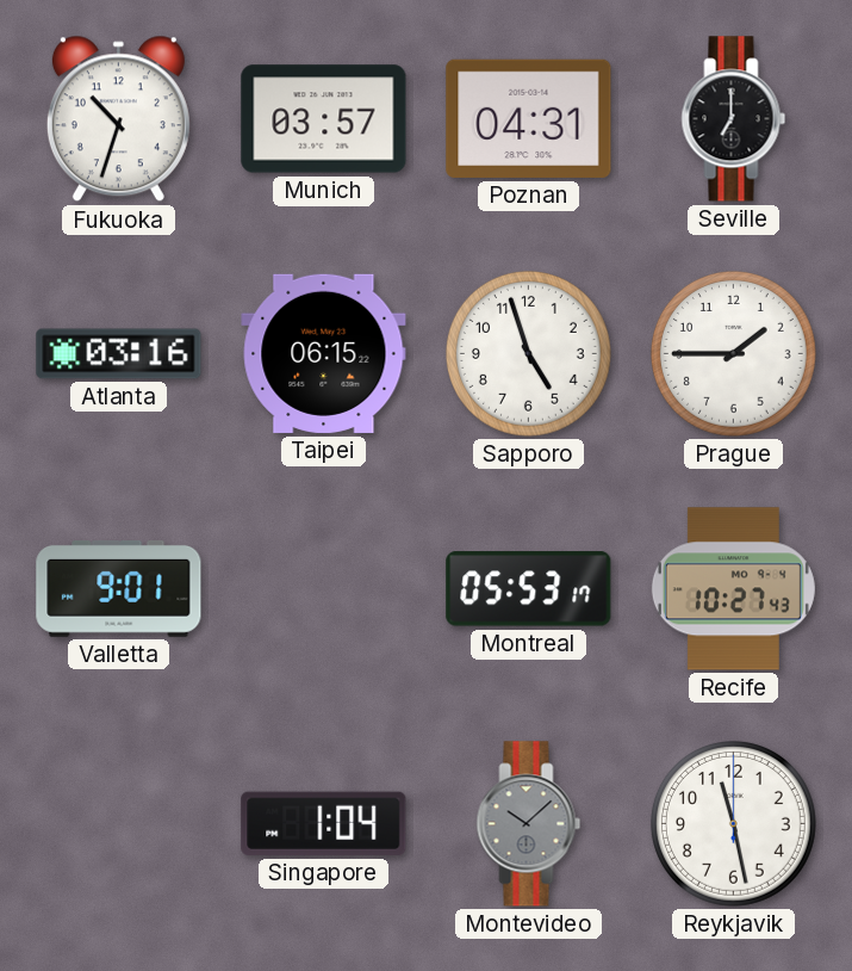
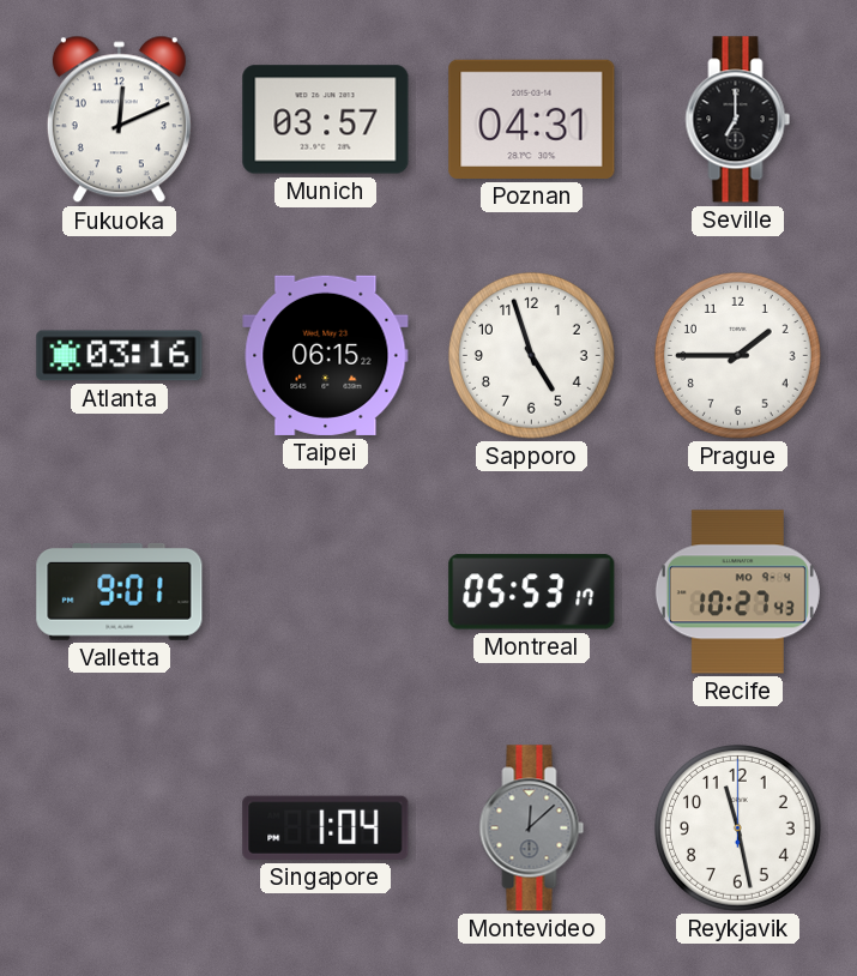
Fukuoka: 10:33 -> 12:11
Montevideo: 10:08 -> 12:08
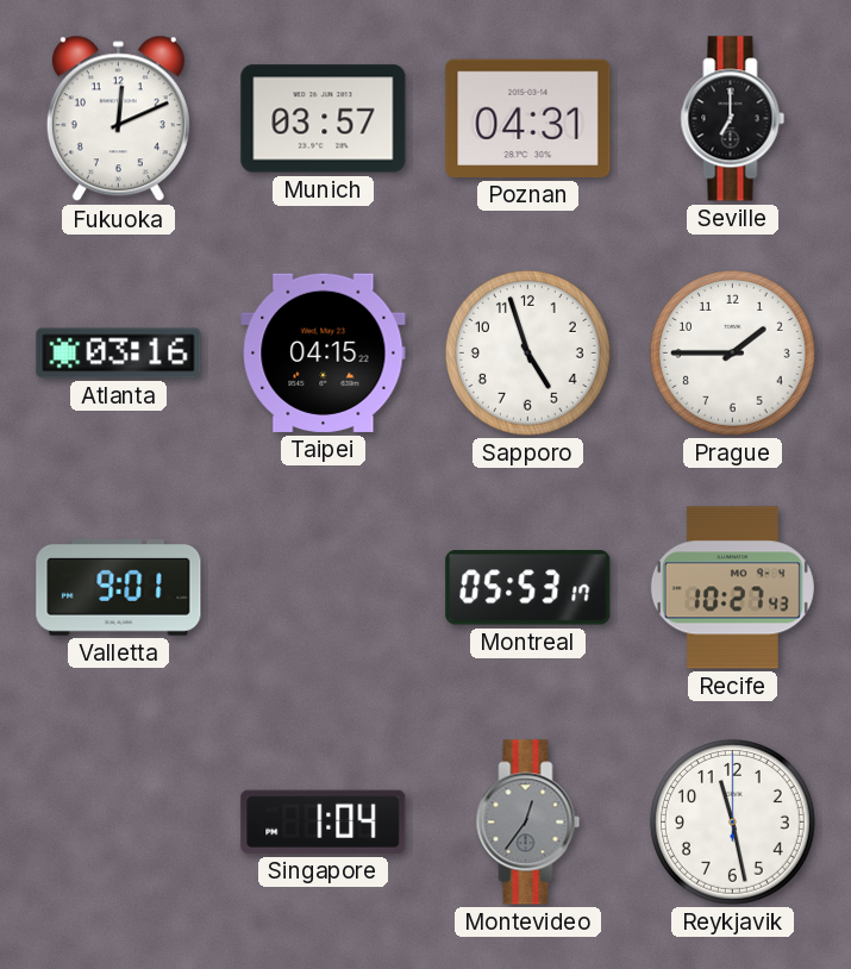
Taipei: 06:15 -> 04:15
Montevideo: 12:08 -> 12:36
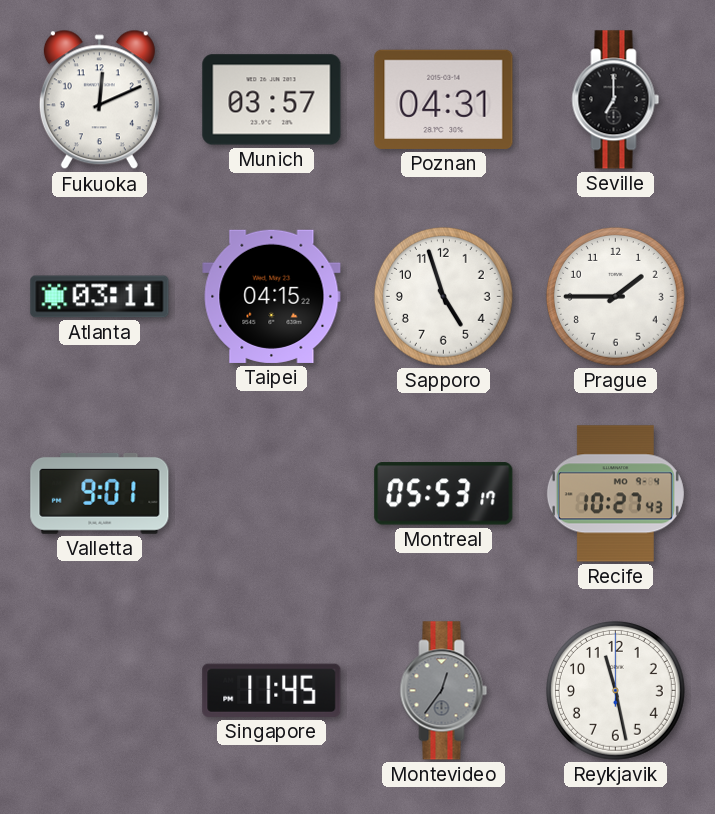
Atlanta: 03:16 -> 03:11
Singapore: 1:04 -> 11:45
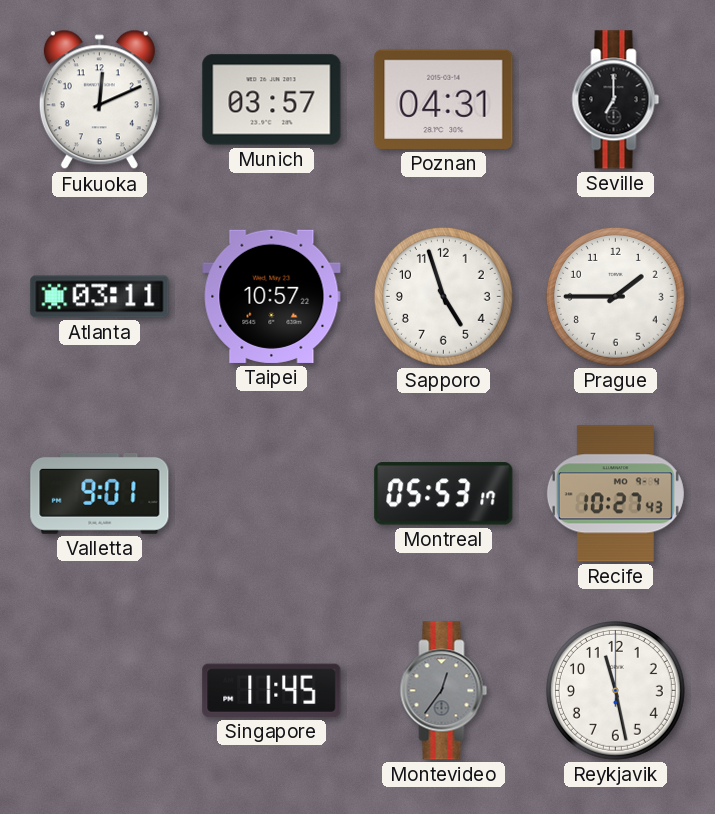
Taipei: 04:15 -> 10:57
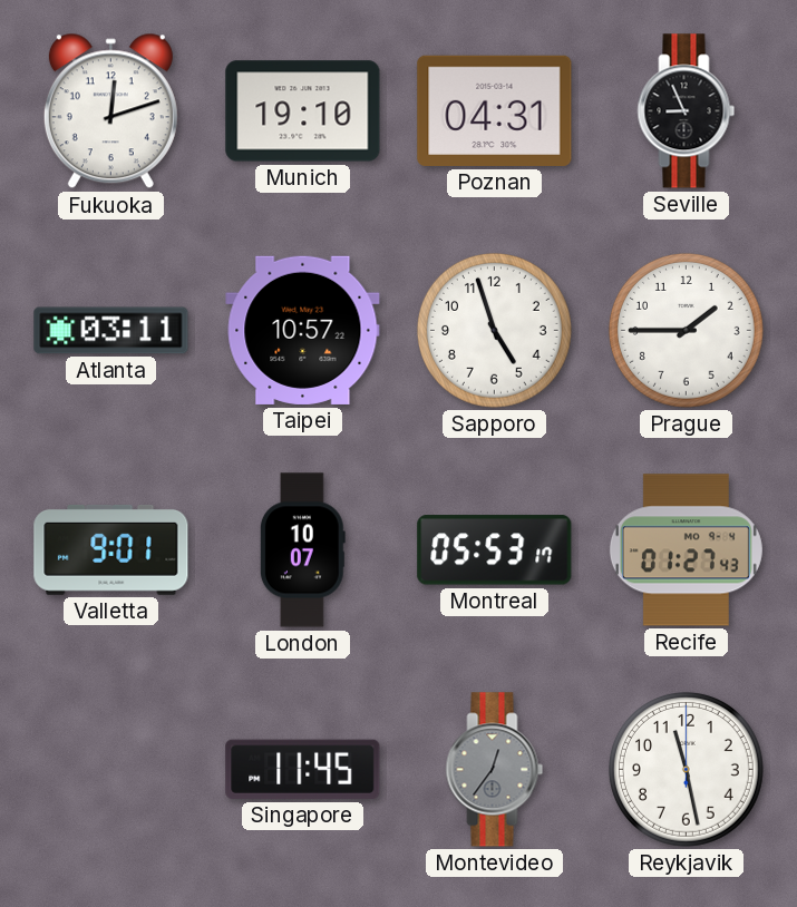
Fukuoka: 12:11 -> 12:12
Munich: 03:57 -> 19:10
Seville: 7:00 -> 8:56
London: none -> 10:07
Recife: 10:27 -> 01:27
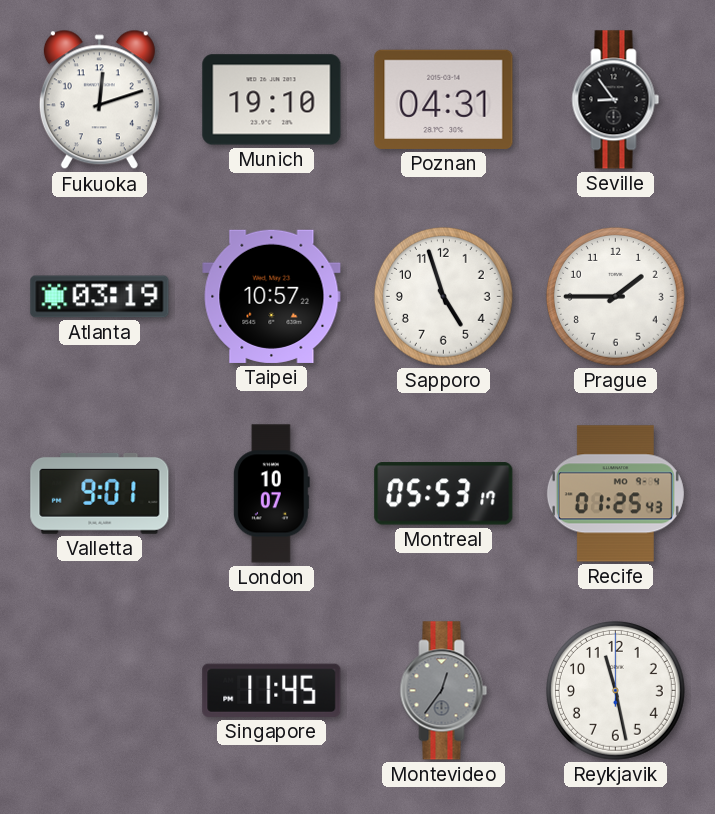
Seville: 8:56 -> 8:54
Atlanta: 03:11 -> 03:19
Recife: 01:27 -> 01:25
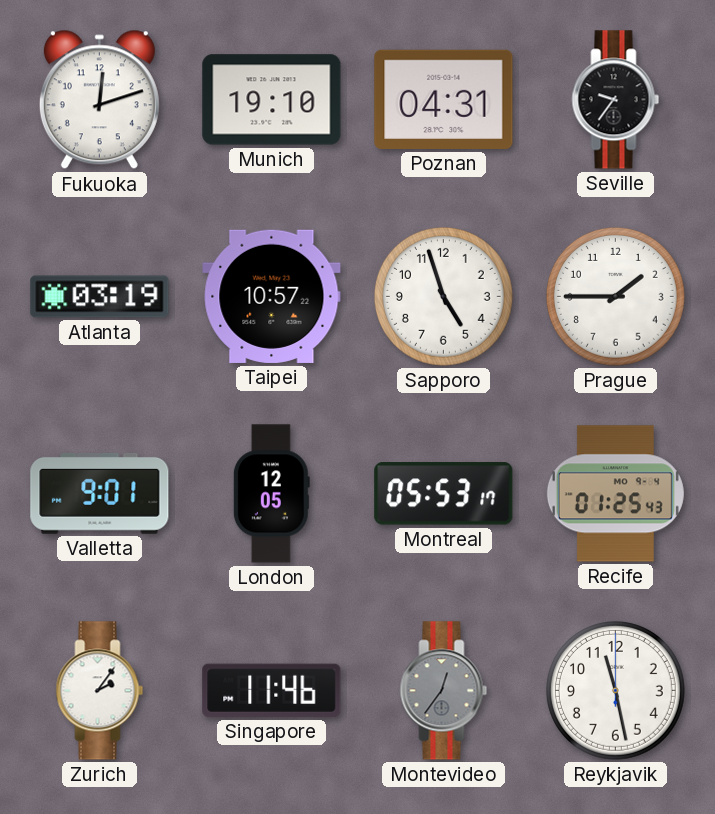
Seville: 8:54 -> 9:36
London: 10:07 -> 12:05
Zurich: none -> 2:06
Singapore: 11:45 -> 11:46
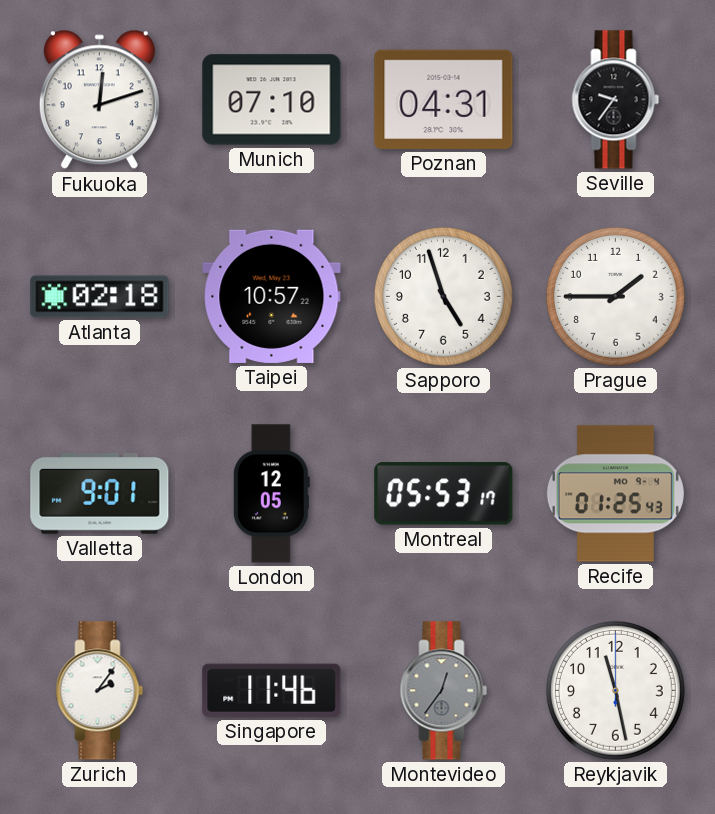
Munich: 19:10 -> 07:10
Atlanta: 03:19 -> 02:18
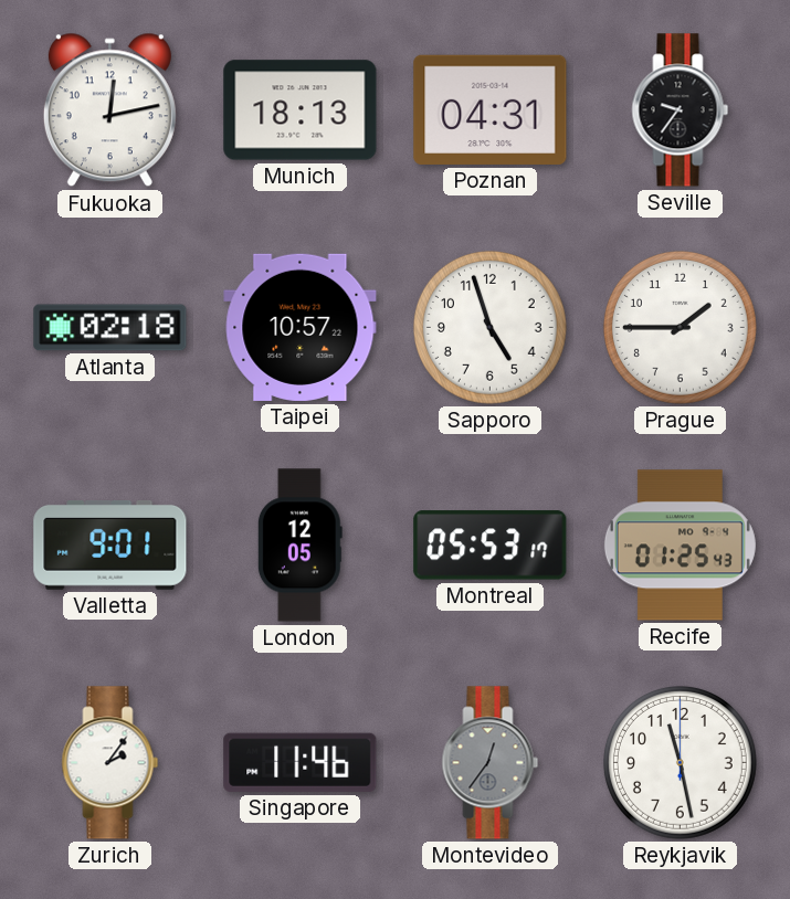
Fukuoka: 12:12 -> 12:13
Munich: 07:10 -> 18:13
